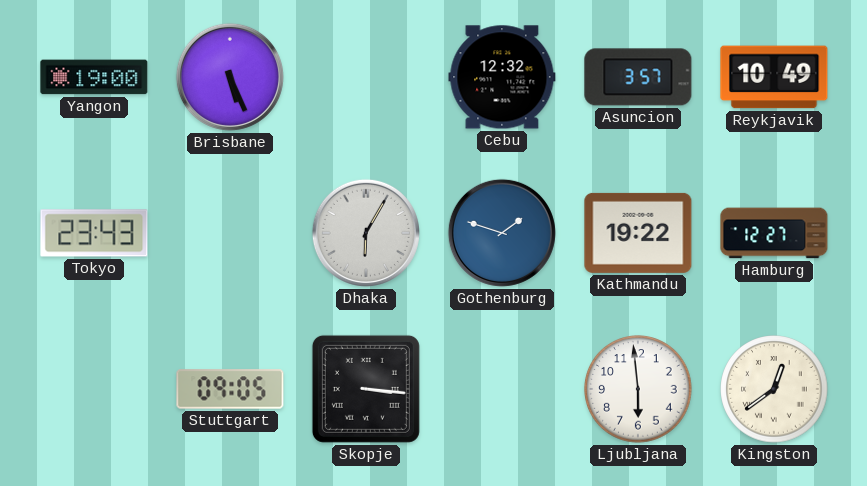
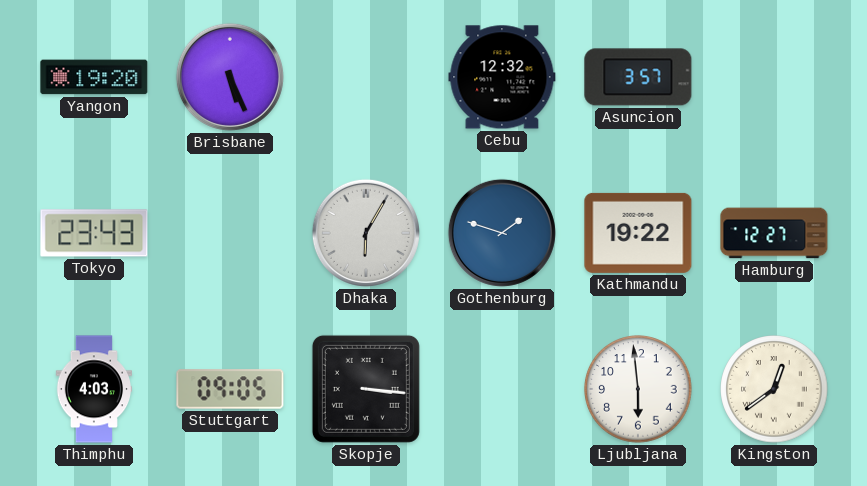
Yangon: 19:00 -> 19:20
Reykjavik: 10:49 -> none
Thimphu: none -> 4:03
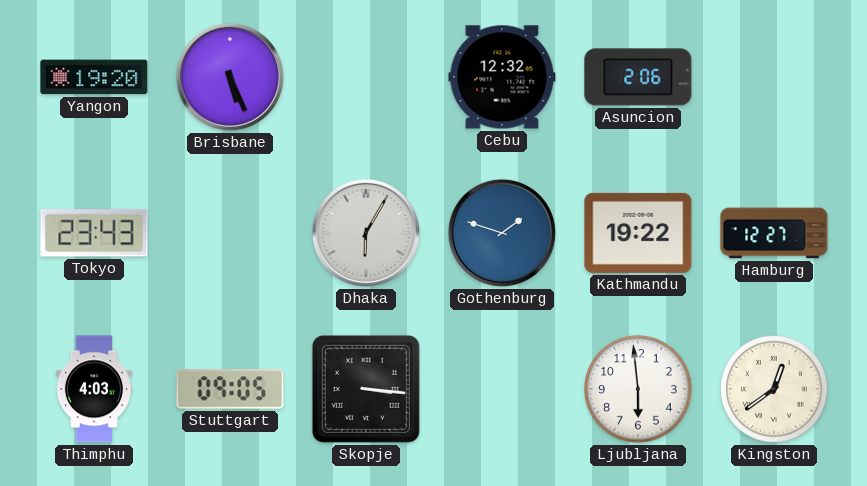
Asuncion: 3:57 -> 2:06
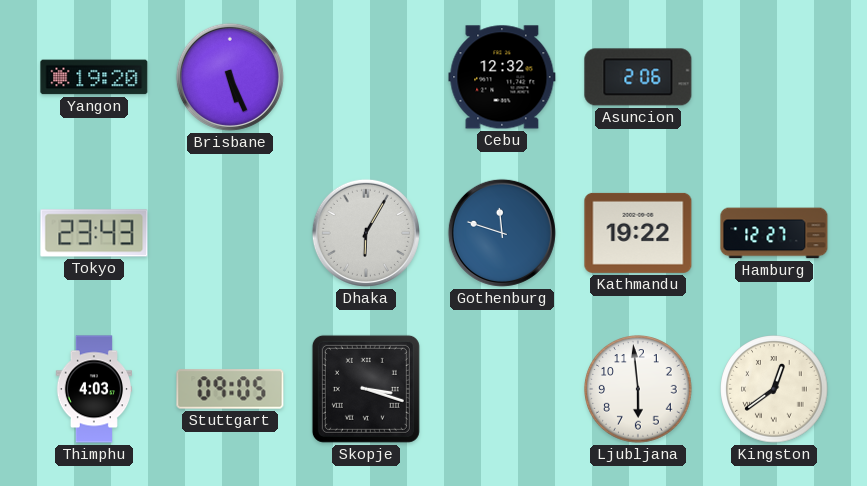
Gothenburg: 1:48 -> 11:48
Skopje: 3:16 -> 3:18
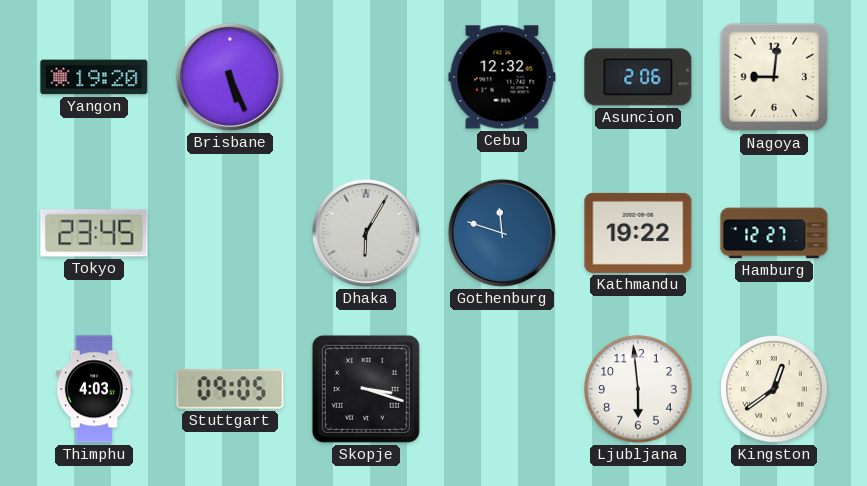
Nagoya: none -> 9:01
Tokyo: 23:43 -> 23:45
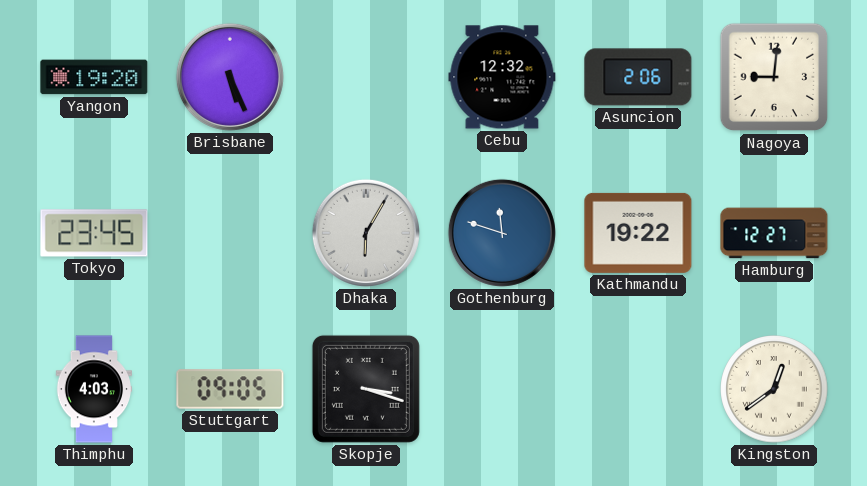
Ljubljana: 5:59 -> none
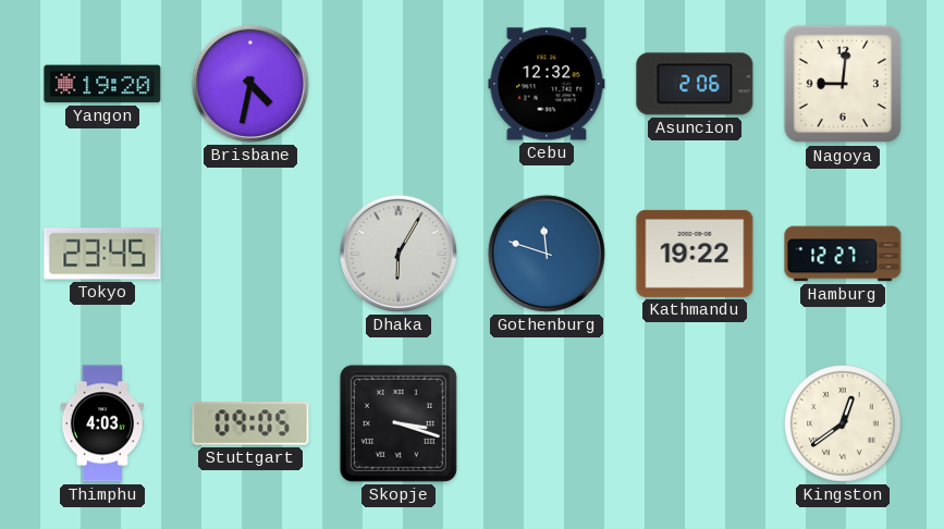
Brisbane: 5:26 -> 4:32
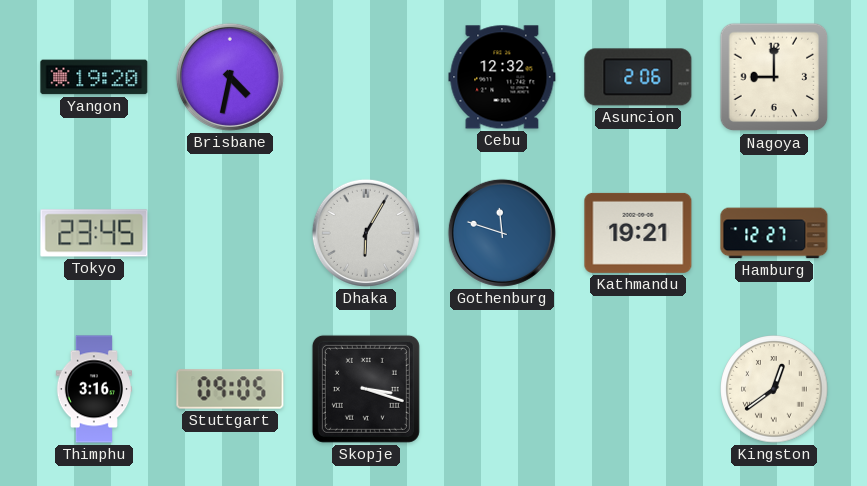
Nagoya: 9:01 -> 9:00
Kathmandu: 19:22 -> 19:21
Thimphu: 4:03 -> 3:16
